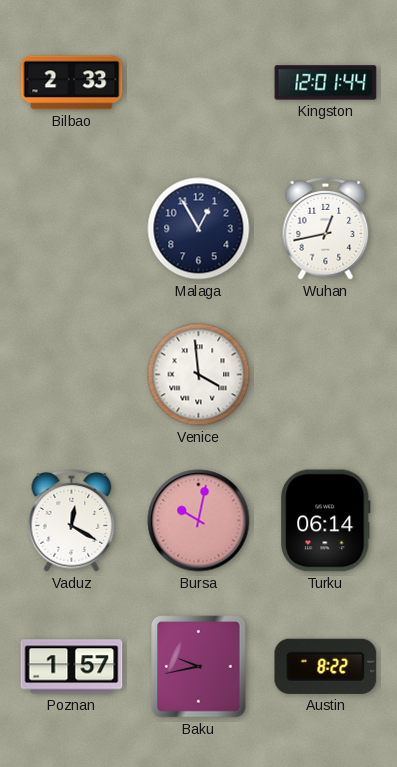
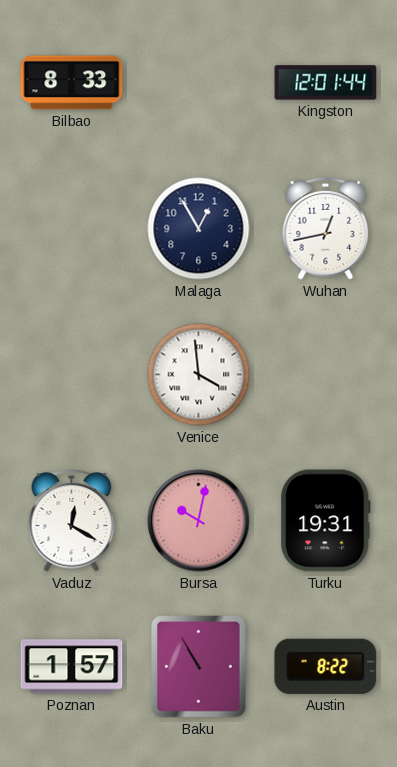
Bilbao: 2:33 -> 8:33
Turku: 06:14 -> 19:31
Baku: 9:43 -> 10:55
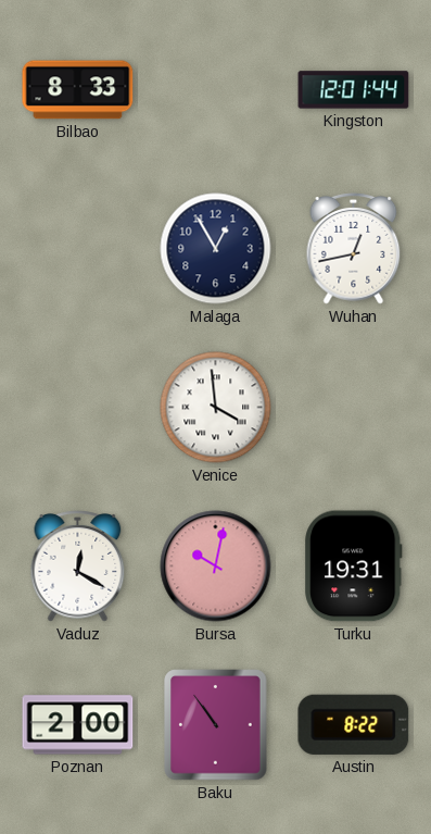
Poznan: 1:57 -> 2:00
Baku: 10:55 -> 10:54
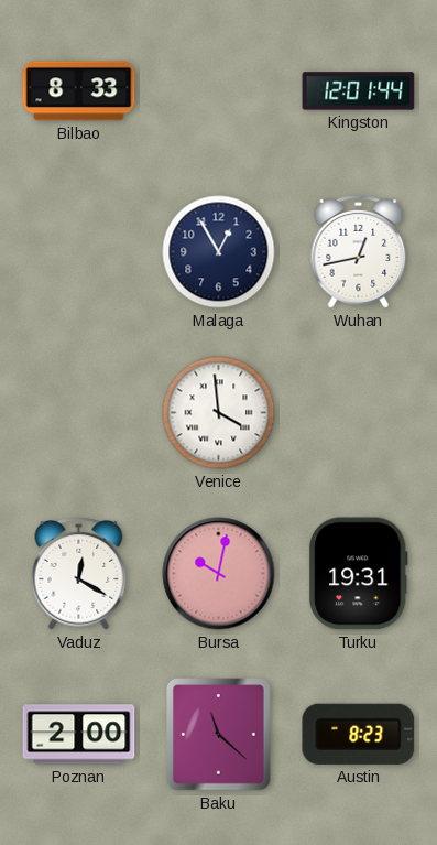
Baku: 10:54 -> 11:22
Austin: 8:22 -> 8:23
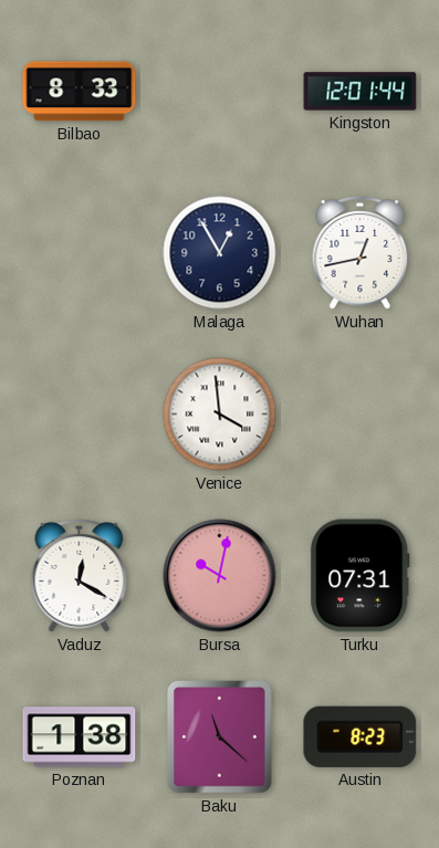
Turku: 19:31 -> 07:31
Poznan: 2:00 -> 1:38
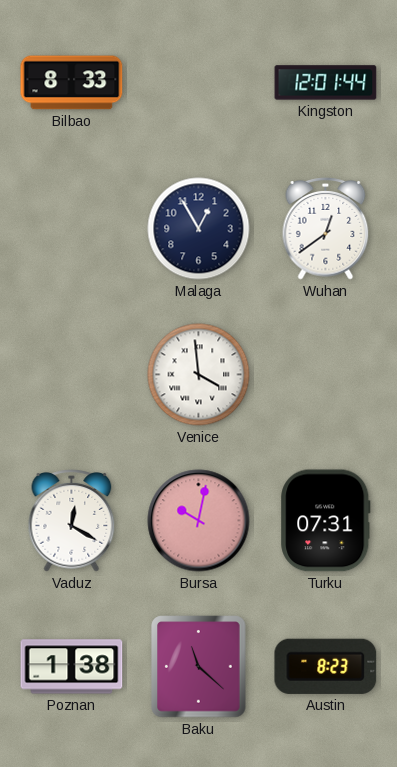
Wuhan: 12:43 -> 12:39
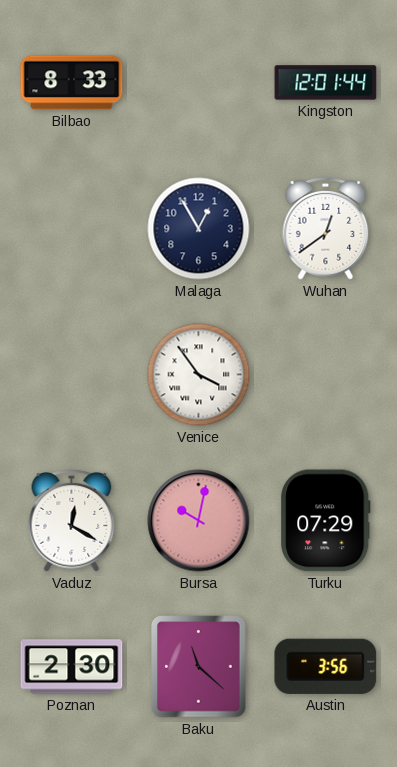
Venice: 3:59 -> 3:54
Turku: 07:31 -> 07:29
Poznan: 1:38 -> 2:30
Austin: 8:23 -> 3:56
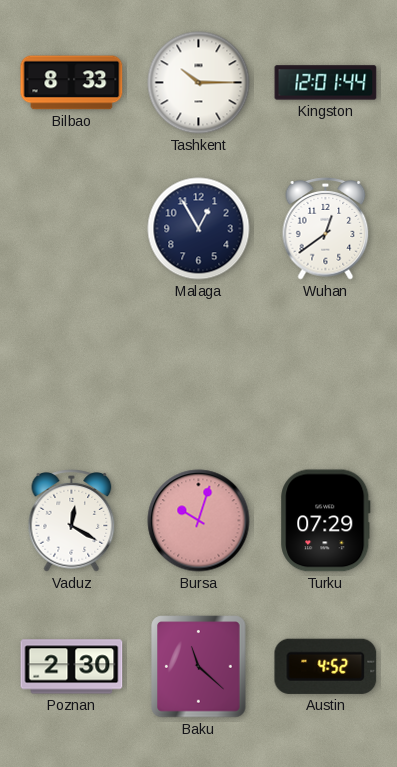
Tashkent: none -> 10:15
Venice: 3:54 -> none
Bursa: 10:02 -> 10:03
Austin: 3:56 -> 4:52
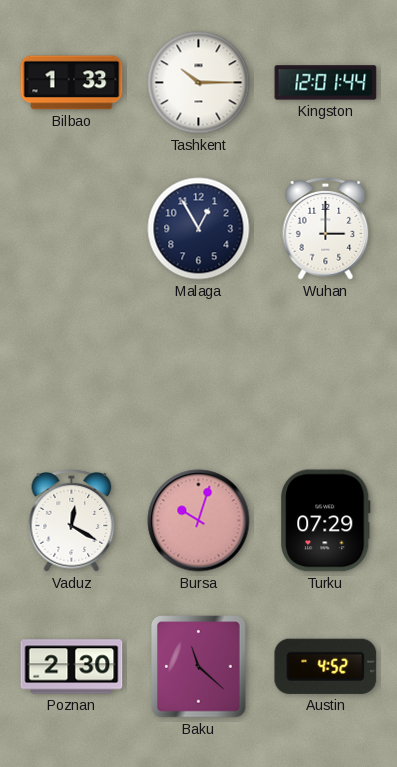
Bilbao: 8:33 -> 1:33
Wuhan: 12:39 -> 3:00
